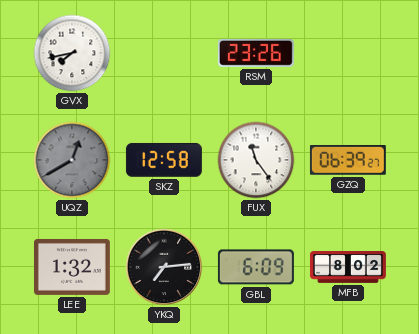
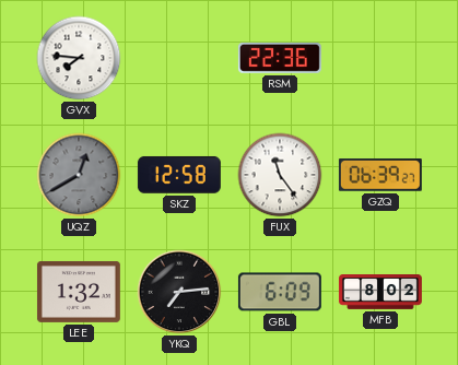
GVX: 7:43 -> 7:46
RSM: 23:26 -> 22:36
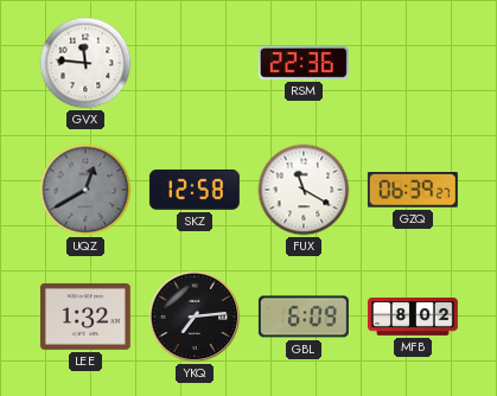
GVX: 7:46 -> 11:46
FUX: 11:24 -> 11:20
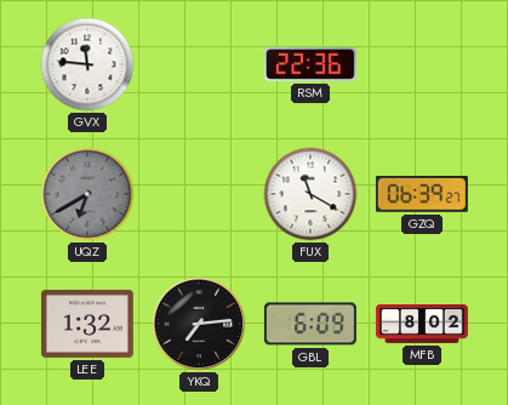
UQZ: 12:40 -> 6:40
SKZ: 12:58 -> none
